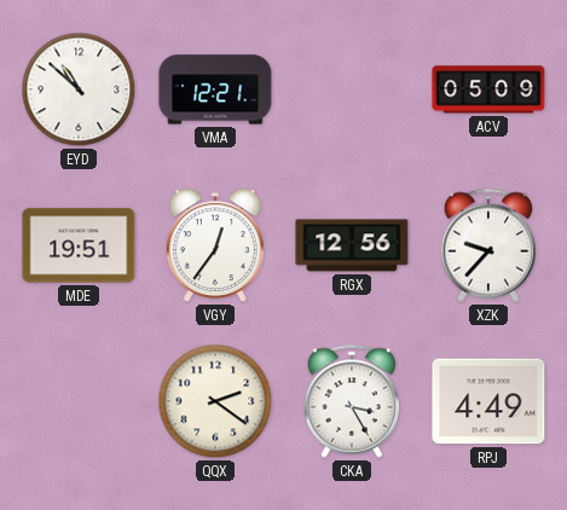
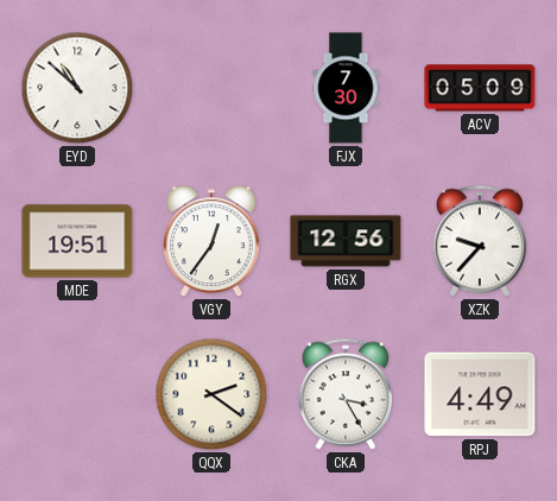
VMA: 12:21 -> none
FJX: none -> 7:30
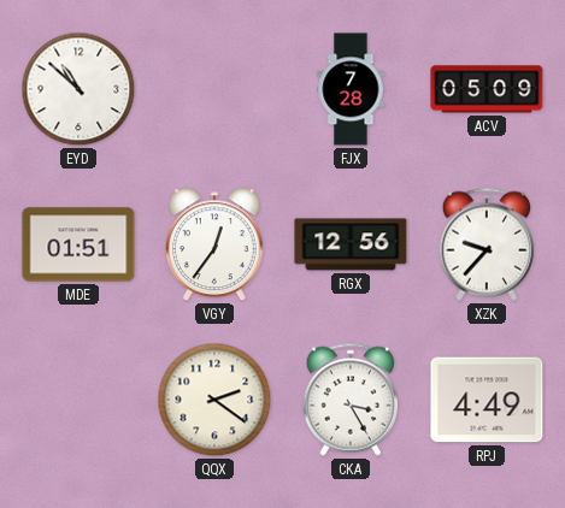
FJX: 7:30 -> 7:28
MDE: 19:51 -> 01:51
